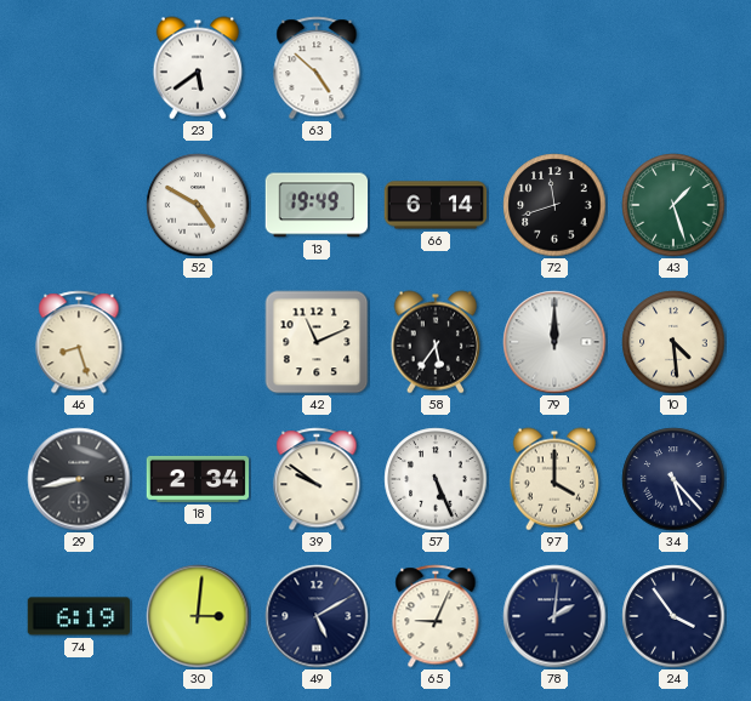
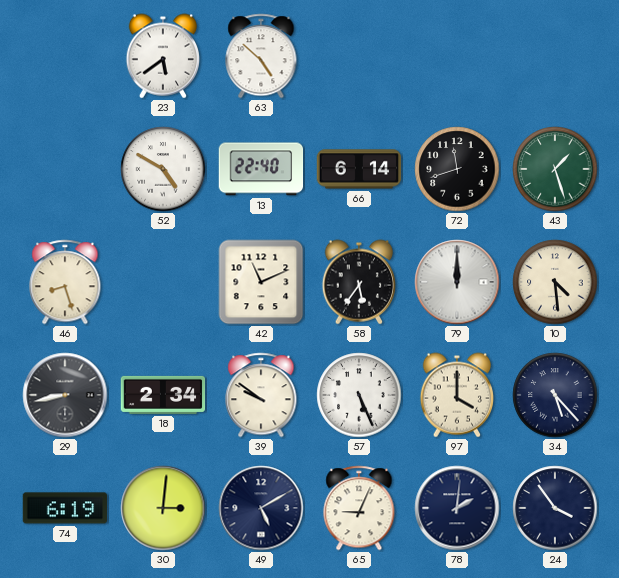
13: 19:49 -> 22:40
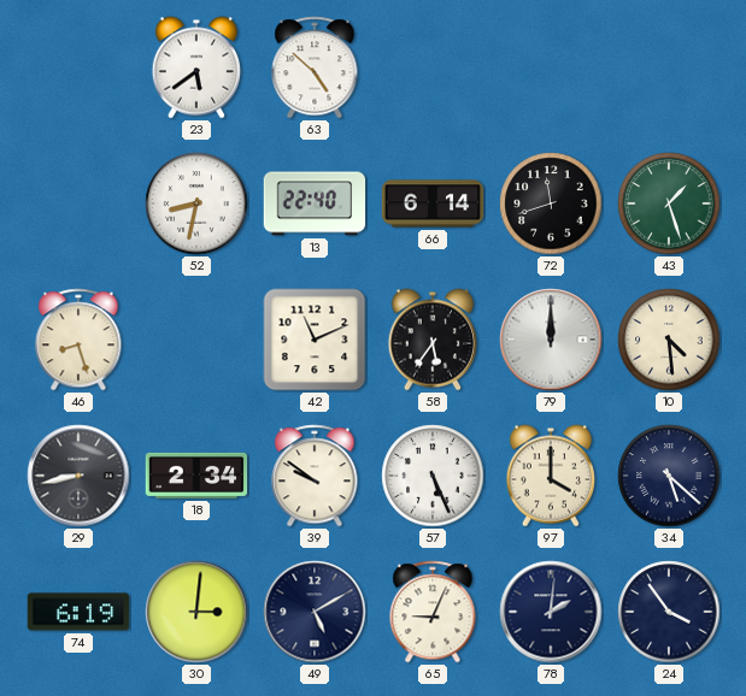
52: 4:50 -> 8:32
34: 5:23 -> 5:22
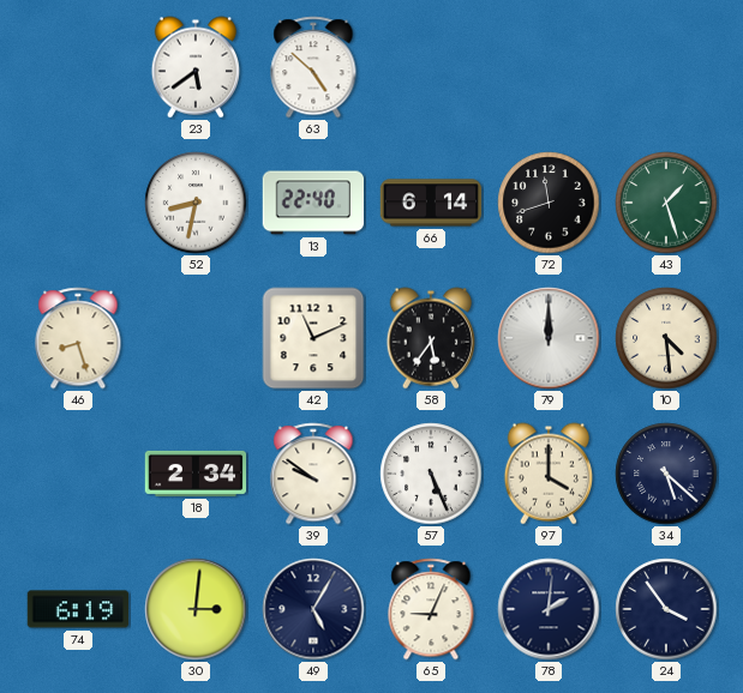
29: 8:43 -> none
49: 5:10 -> 5:05
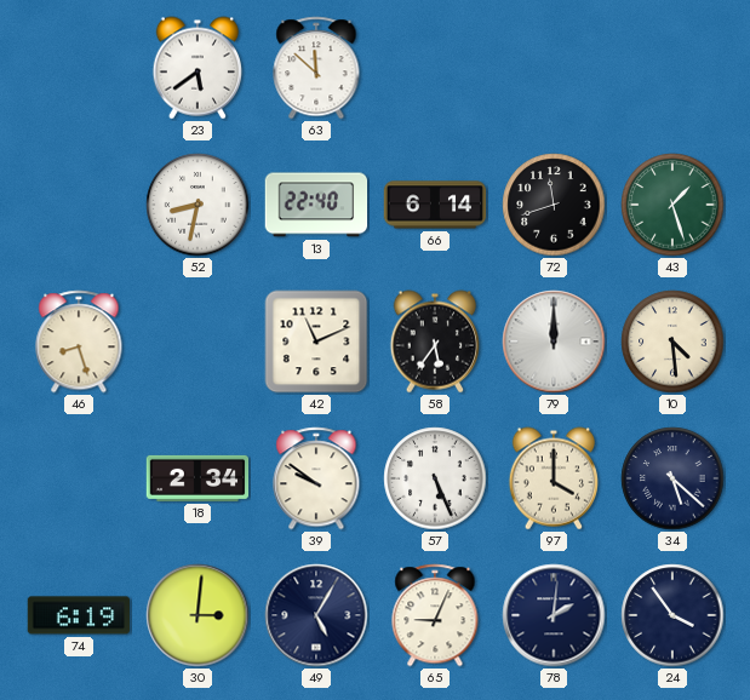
63: 4:52 -> 11:52
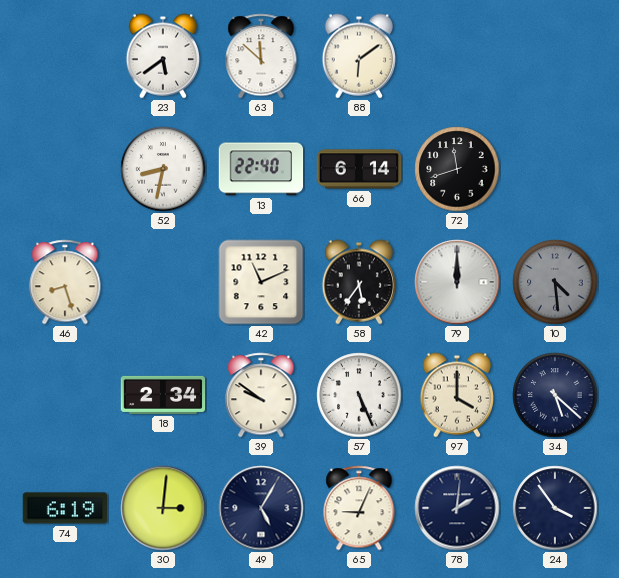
88: none -> 6:09
43: 1:27 -> none
10 dial: cream -> grey
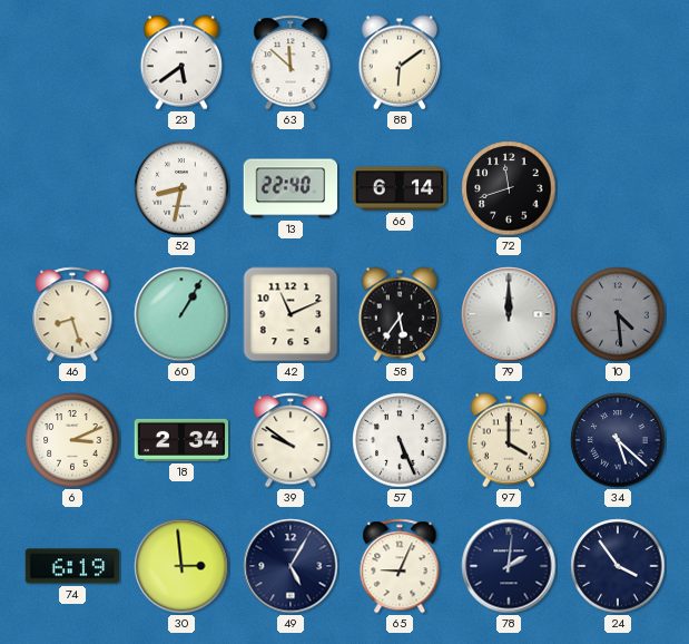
60: none -> 1:05
6: none -> 3:11
30: 3:01 -> 2:59
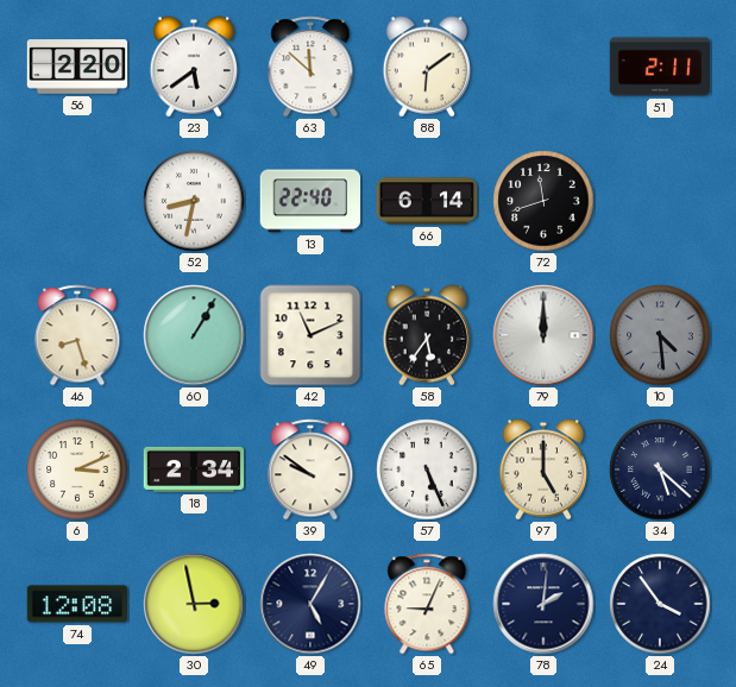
56: none -> 2:20
51: none -> 2:11
97: 4:00 -> 5:00
74: 6:19 -> 12:08
30: 2:59 -> 2:58
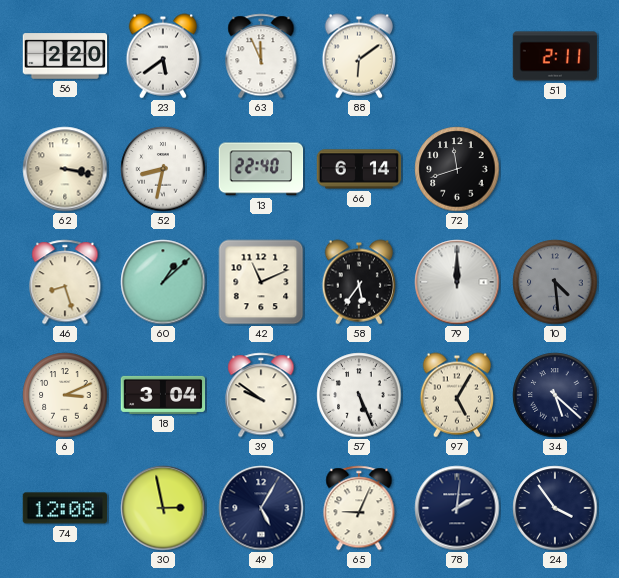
63: 11:52 -> 11:56
62: none -> 3:17
60: 1:05 -> 1:08
18: 2:34 -> 3:04
97: 5:00 -> 5:05
